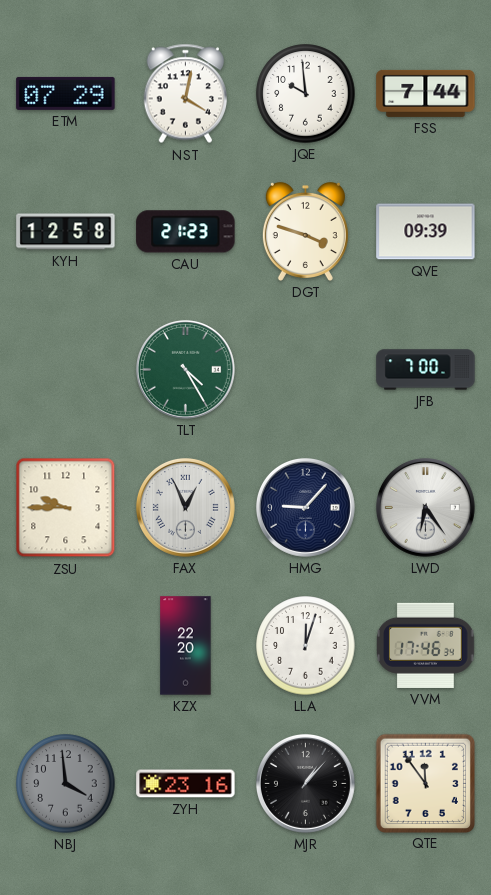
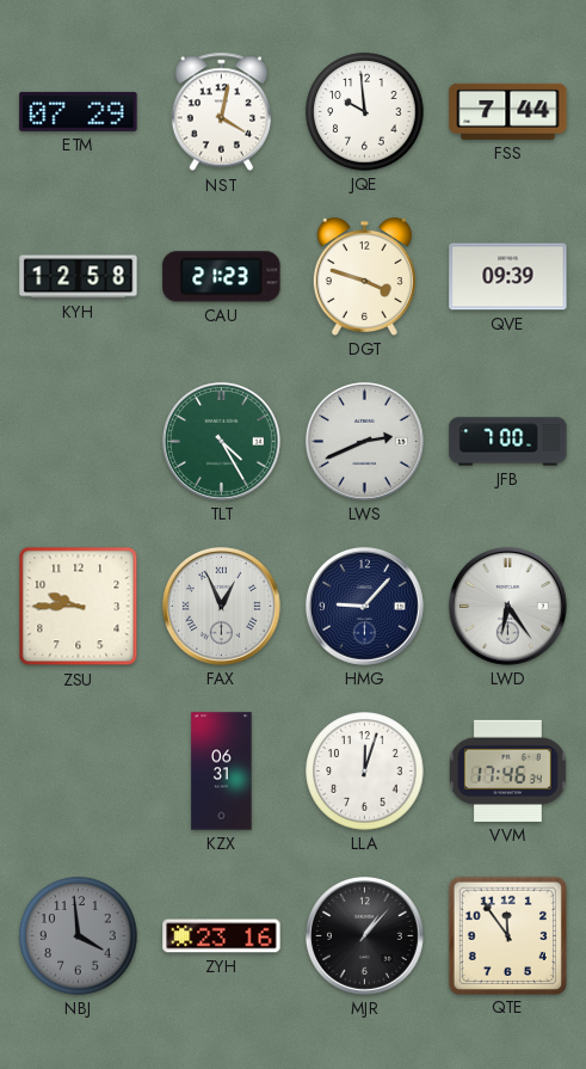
LWS: none -> 2:41
KZX: 22:20 -> 06:31
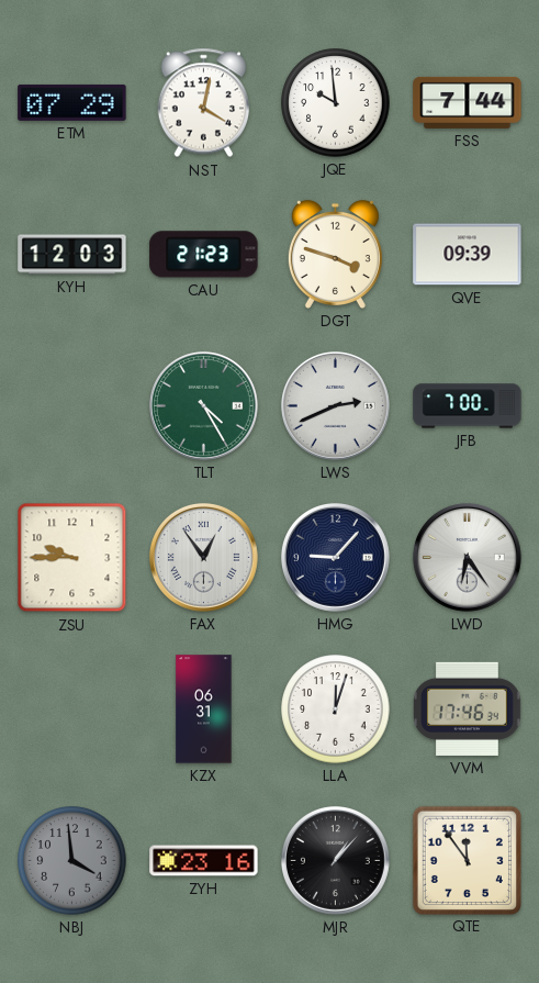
KYH: 12:58 -> 12:03
FAX: 12:56 -> 12:54
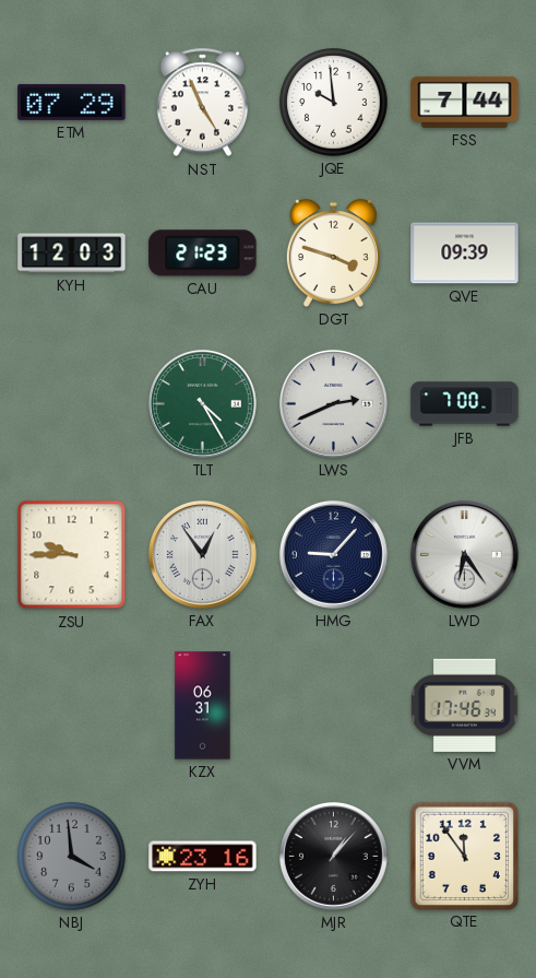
NST: 4:02 -> 4:56
LLA: 12:03 -> none
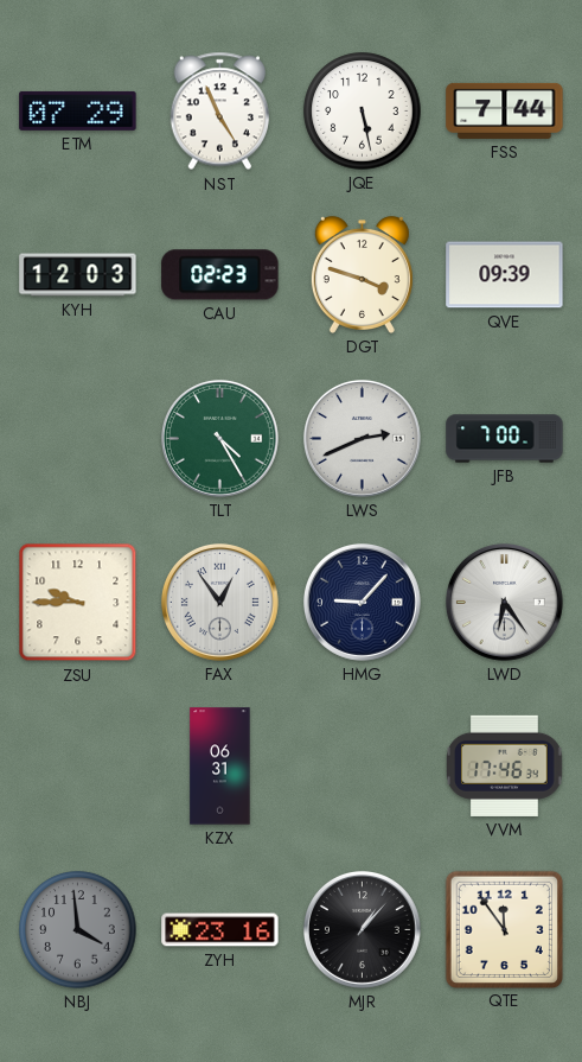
JQE: 9:59 -> 5:28
CAU: 21:23 -> 02:23
